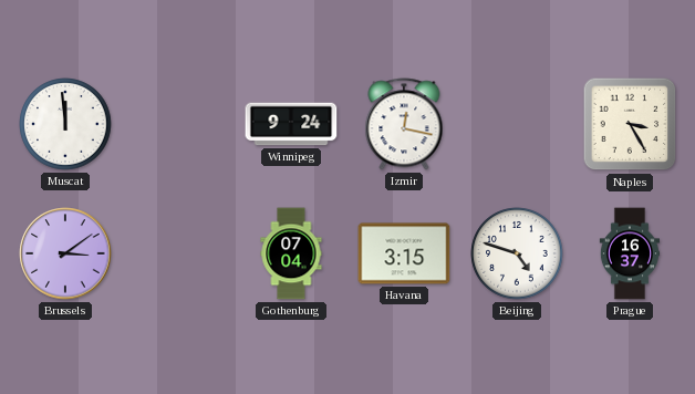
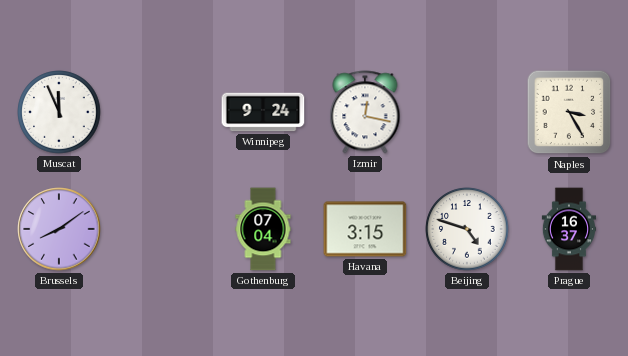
Muscat: 11:59 -> 11:56
Brussels: 3:09 -> 8:09
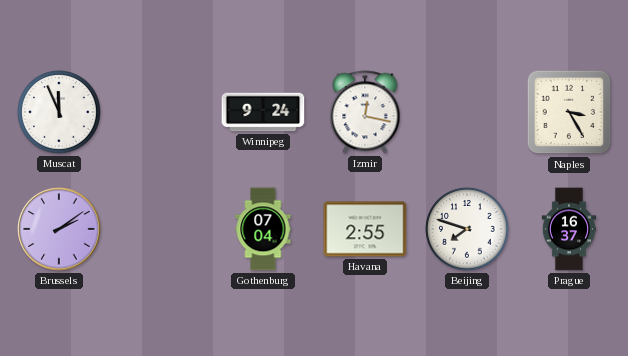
Brussels: 8:09 -> 2:09
Havana: 3:15 -> 2:55
Beijing: 4:48 -> 7:48
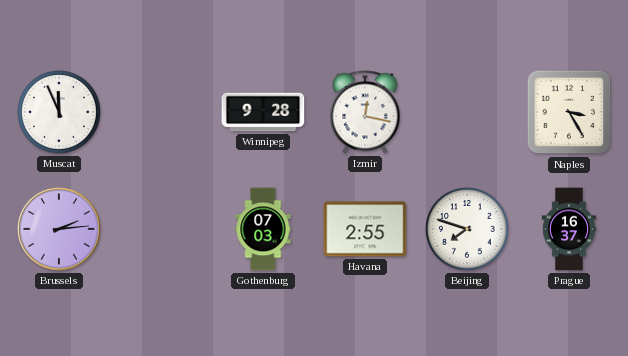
Winnipeg: 9:24 -> 9:28
Brussels: 2:09 -> 2:14
Gothenburg: 07:04 -> 07:03
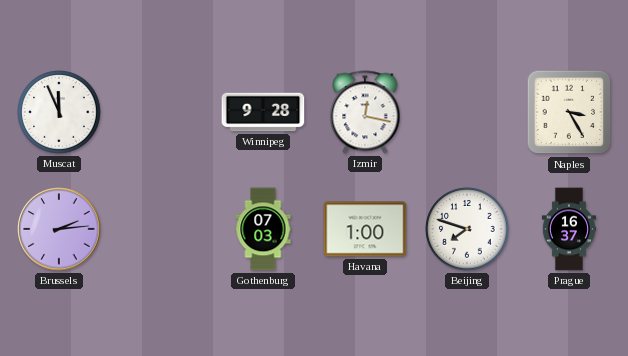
Havana: 2:55 -> 1:00
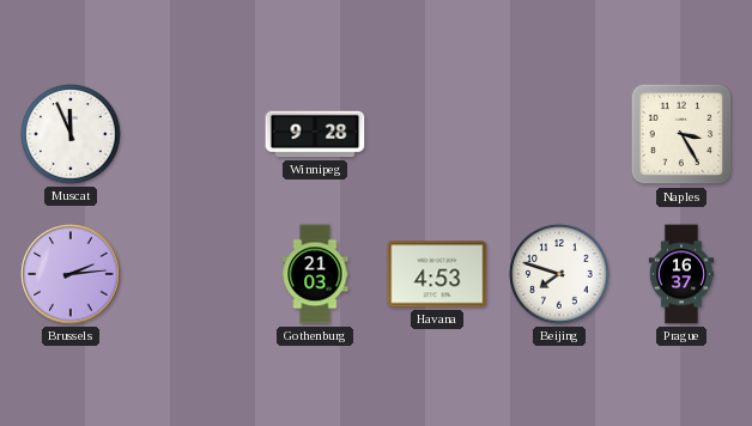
Izmir: 12:17 -> none
Gothenburg: 07:03 -> 21:03
Havana: 1:00 -> 4:53
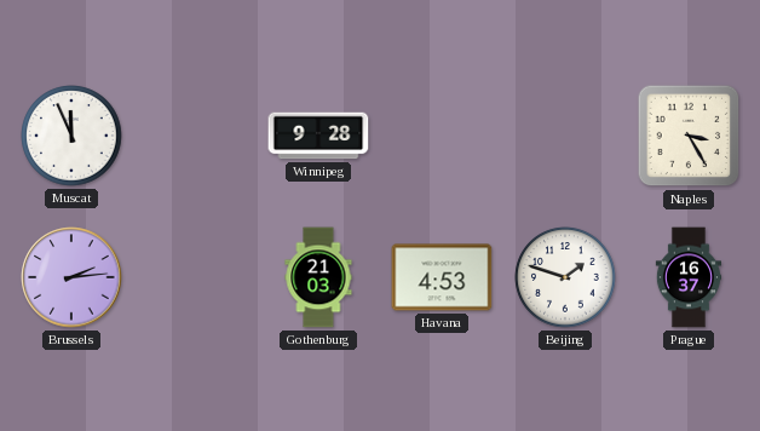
Beijing: 7:48 -> 1:48
